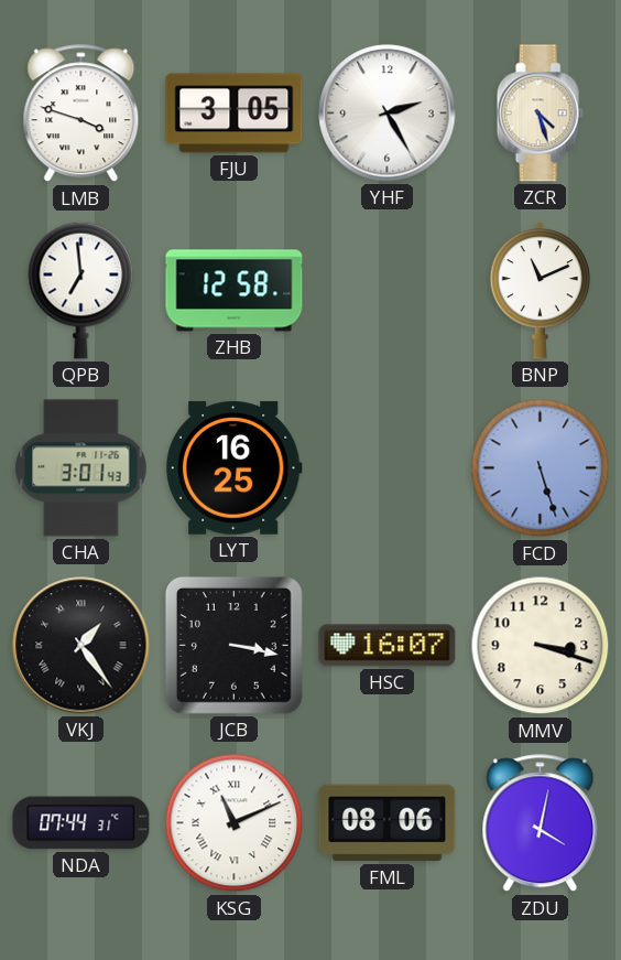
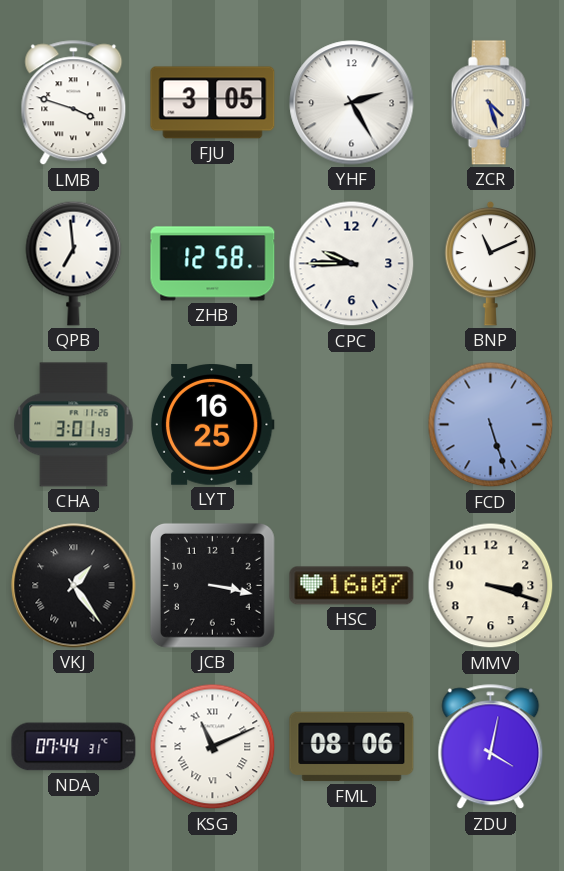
CPC: none -> 9:45
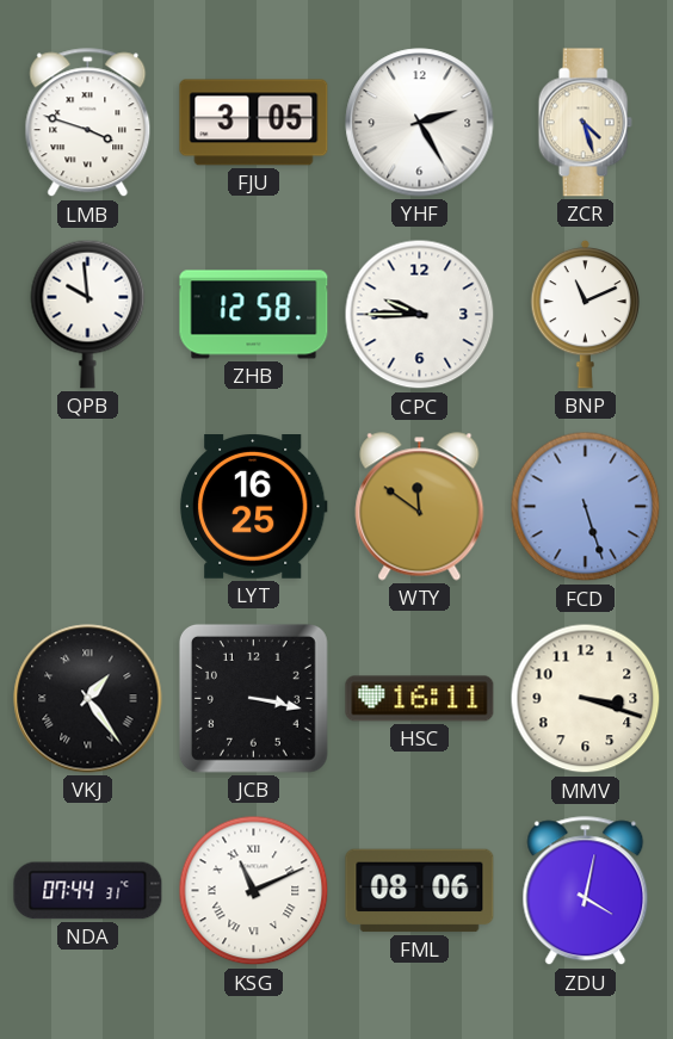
QPB: 6:59 -> 9:59
CHA: 3:01 -> none
WTY: none -> 11:51
HSC: 16:07 -> 16:11
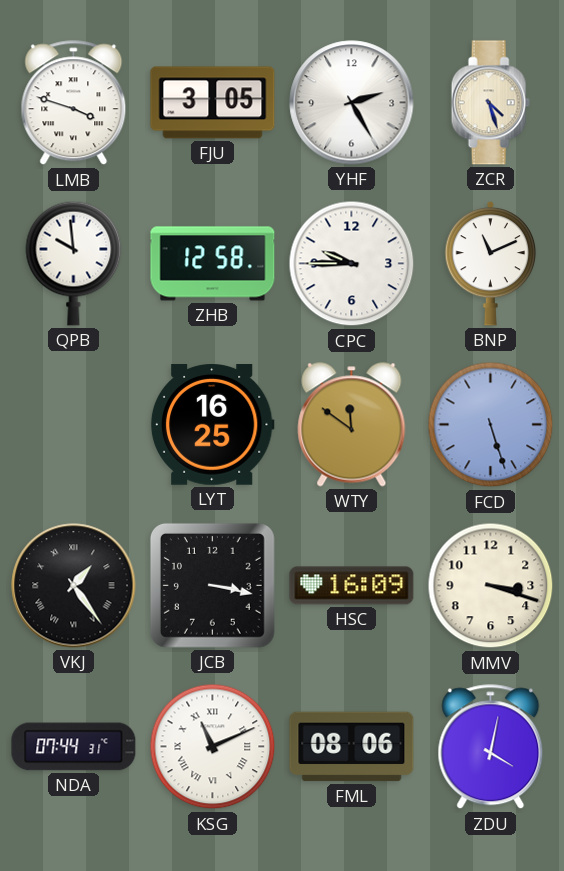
HSC: 16:11 -> 16:09
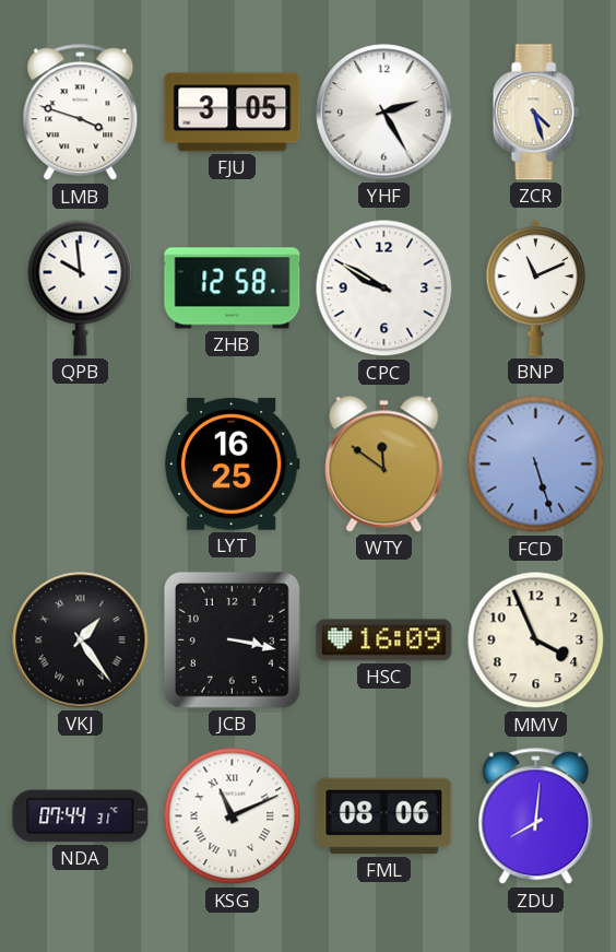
CPC: 9:45 -> 9:50
MMV: 3:18 -> 3:56
ZDU: 4:02 -> 8:01
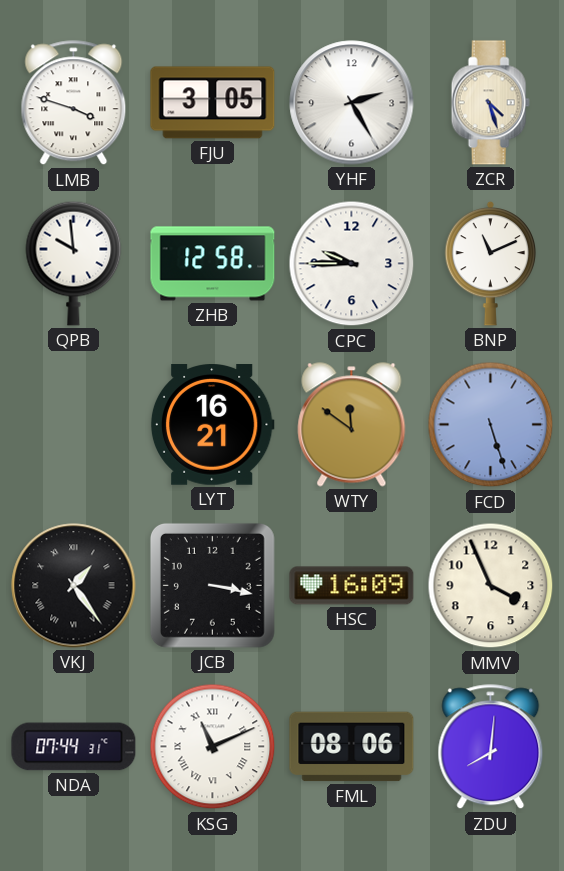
CPC: 9:50 -> 9:45
LYT: 16:25 -> 16:21
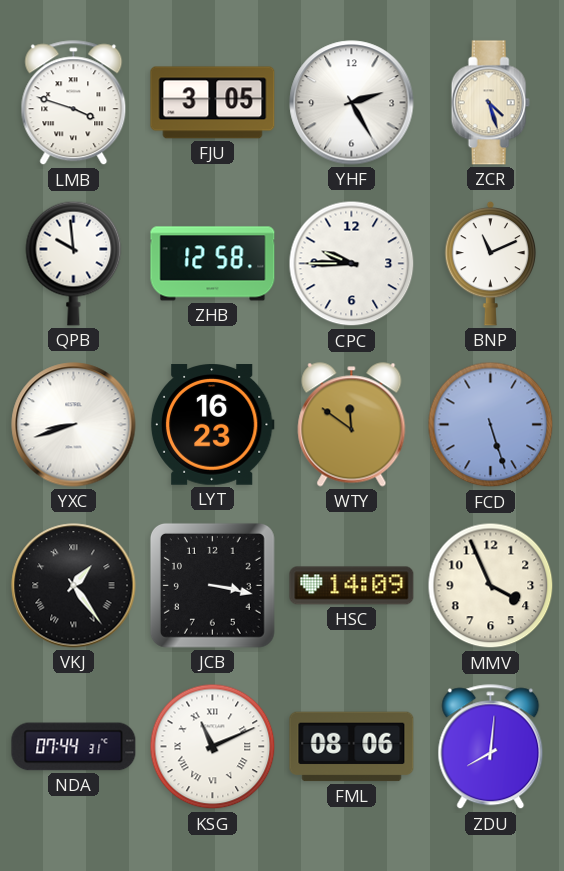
YXC: none -> 8:42
LYT: 16:21 -> 16:23
HSC: 16:09 -> 14:09
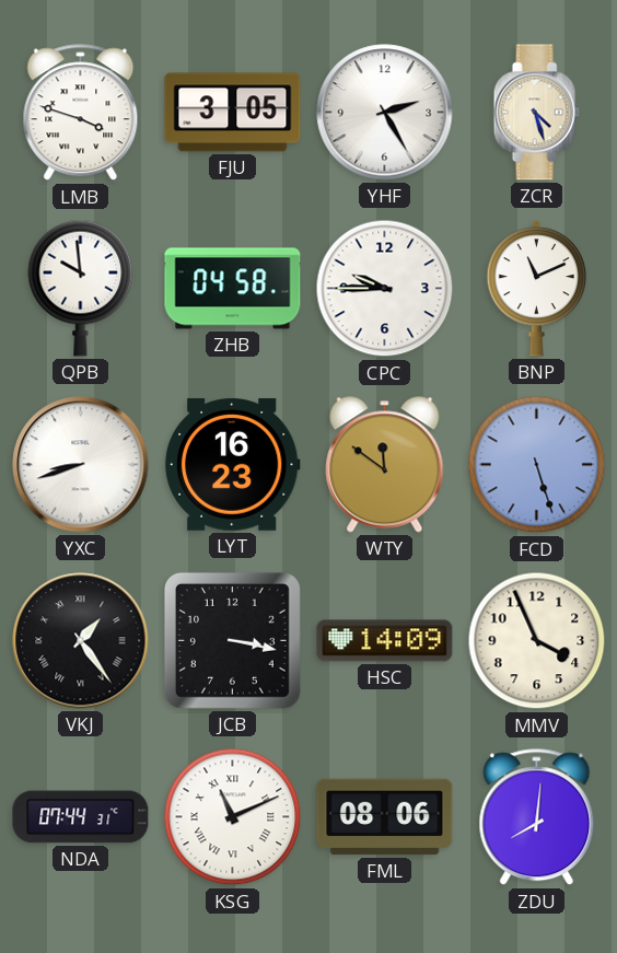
ZHB: 12:58 -> 04:58
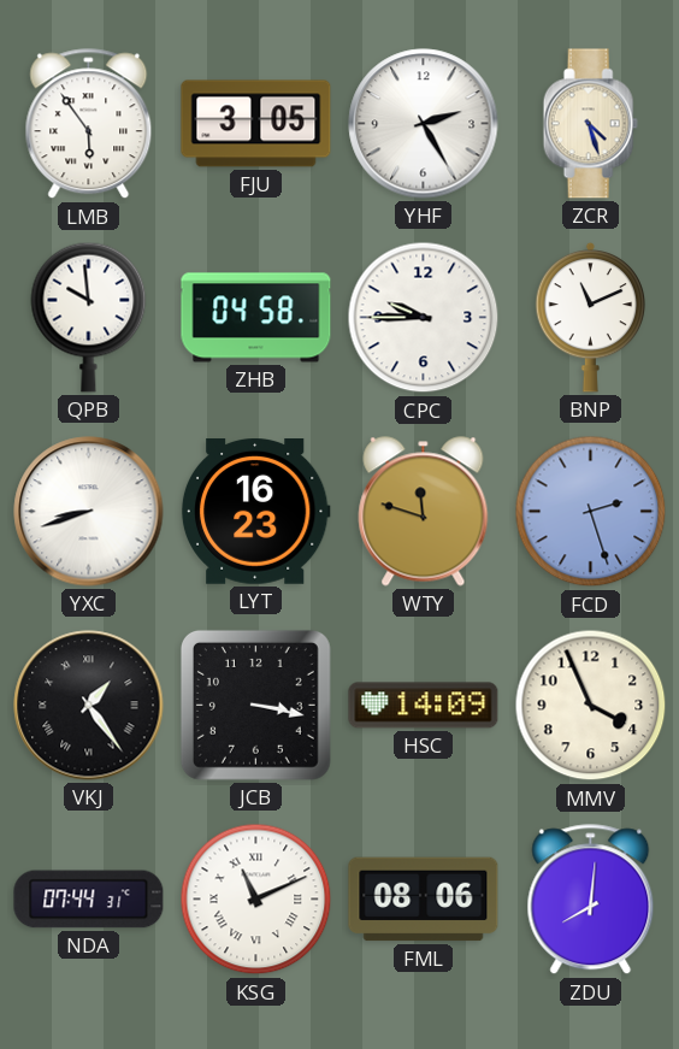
LMB: 3:48 -> 5:54
WTY: 11:51 -> 11:48
FCD: 5:27 -> 2:27
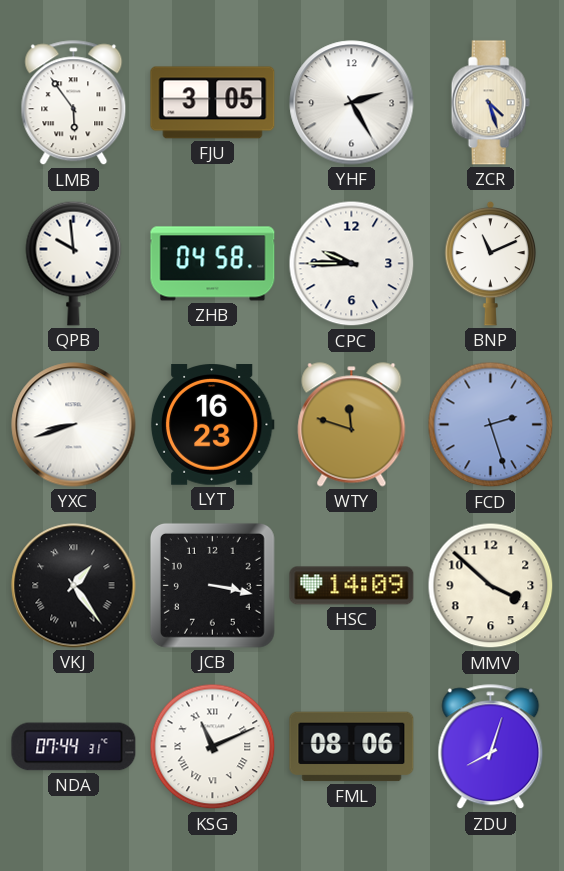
MMV: 3:56 -> 3:52
ZDU: 8:01 -> 8:03
